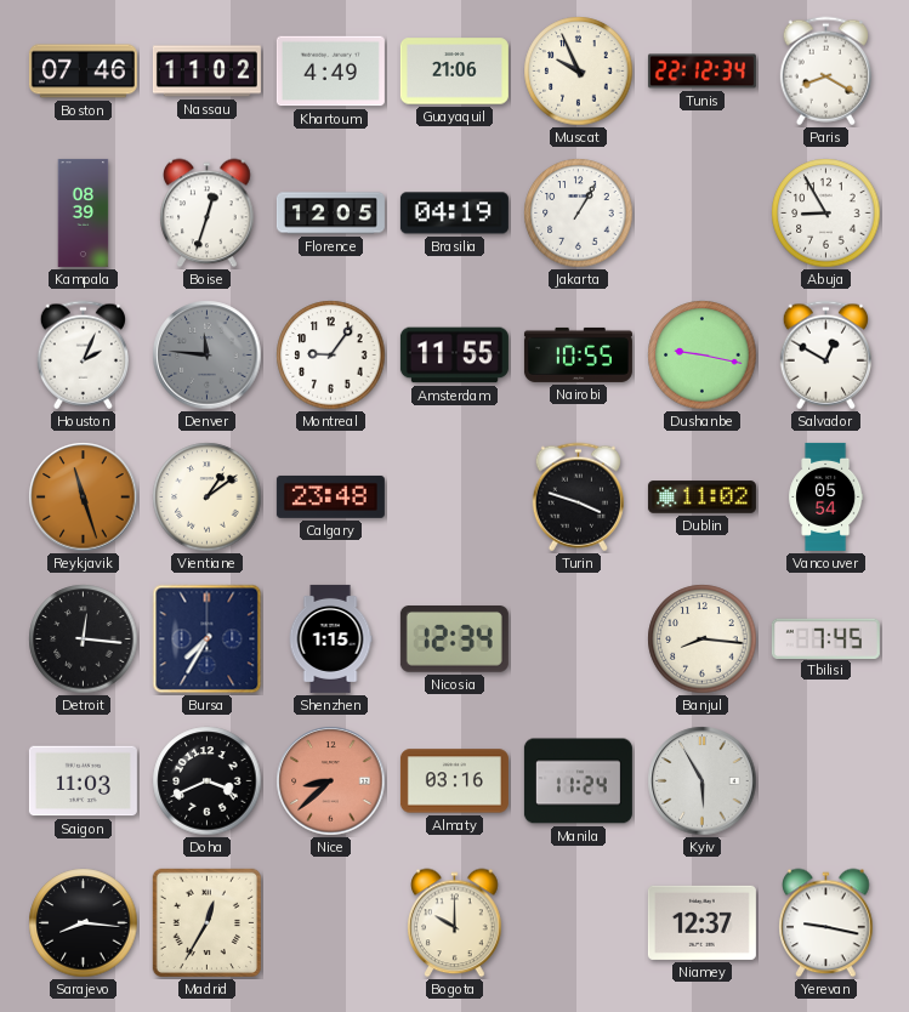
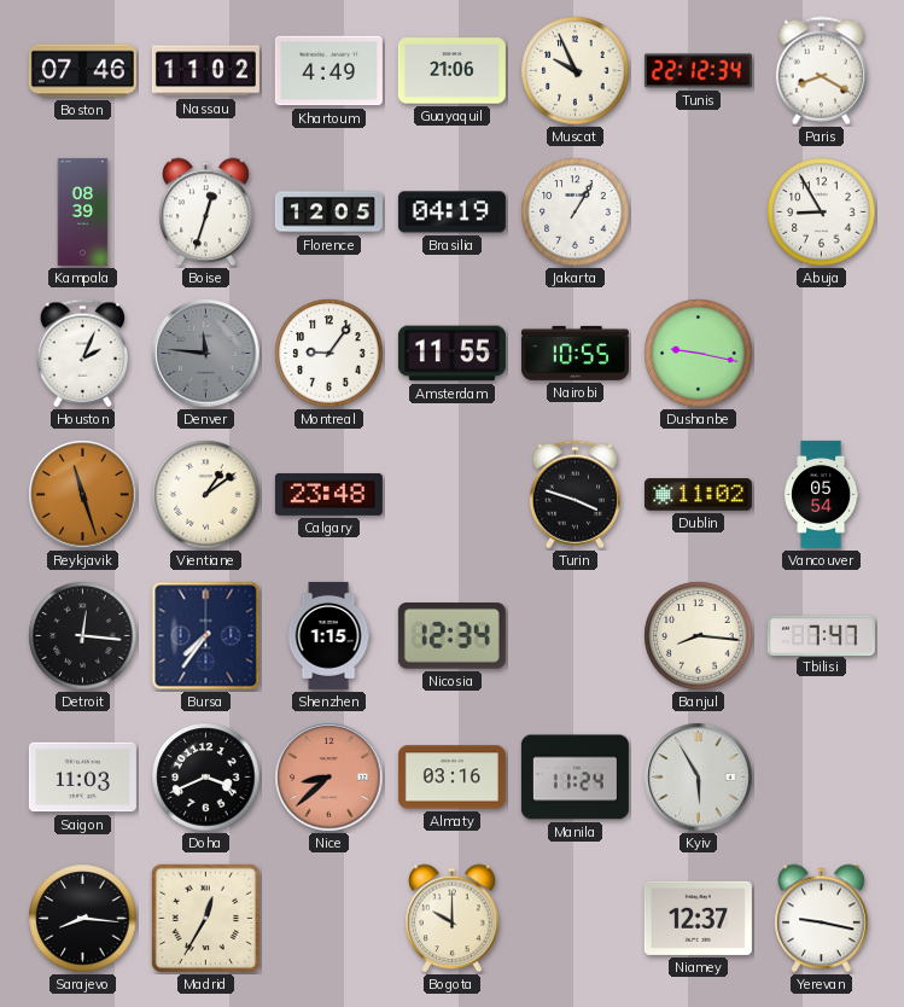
Salvador: 12:50 -> none
Bursa: 7:35 -> 7:36
Tbilisi: 7:45 -> 7:47
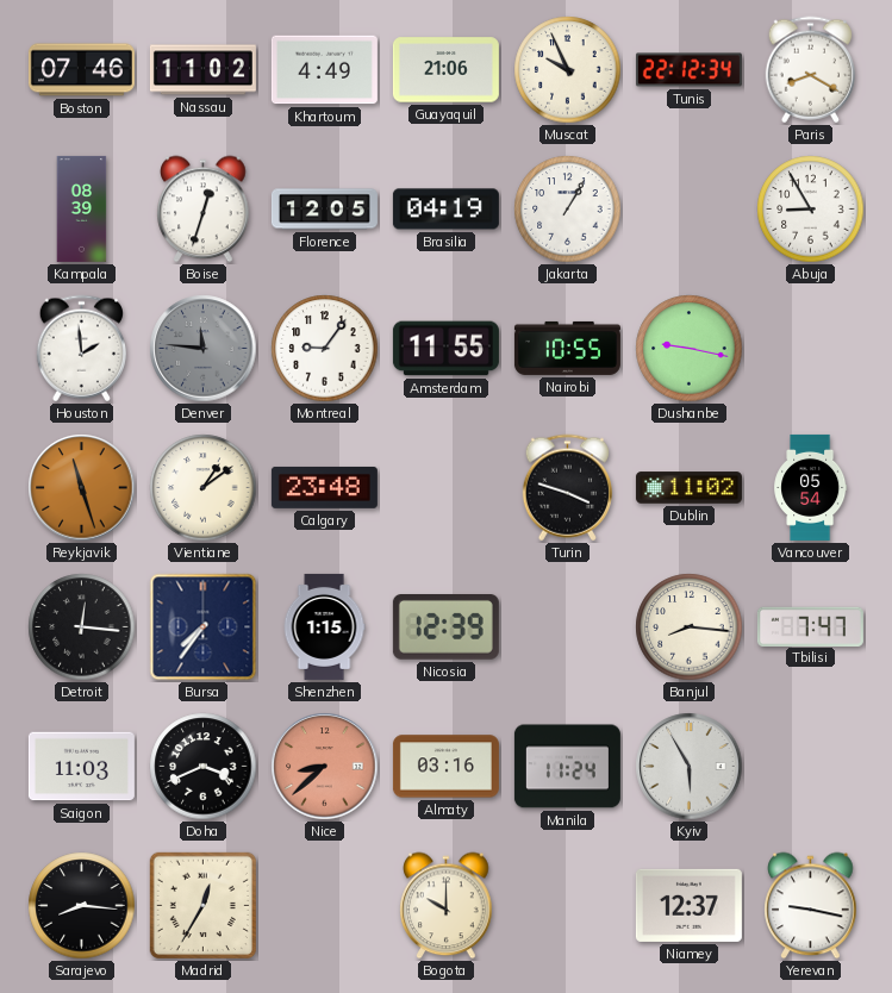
Houston: 2:04 -> 1:59
Nicosia: 12:34 -> 12:39
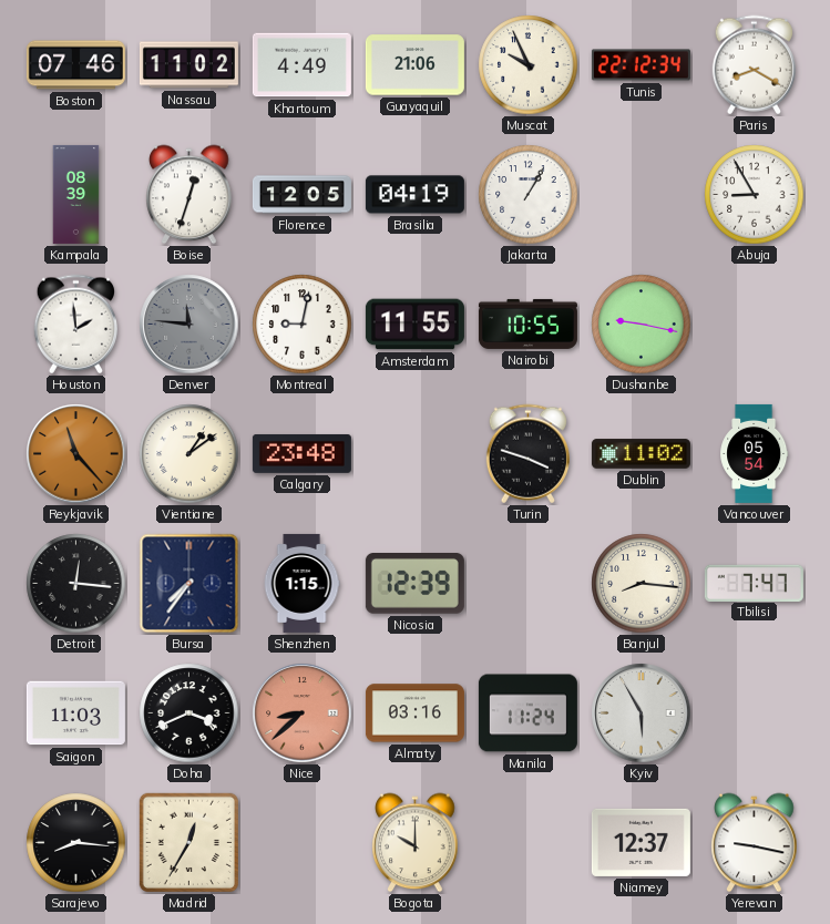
Montreal: 9:06 -> 9:02
Reykjavik: 11:27 -> 11:23
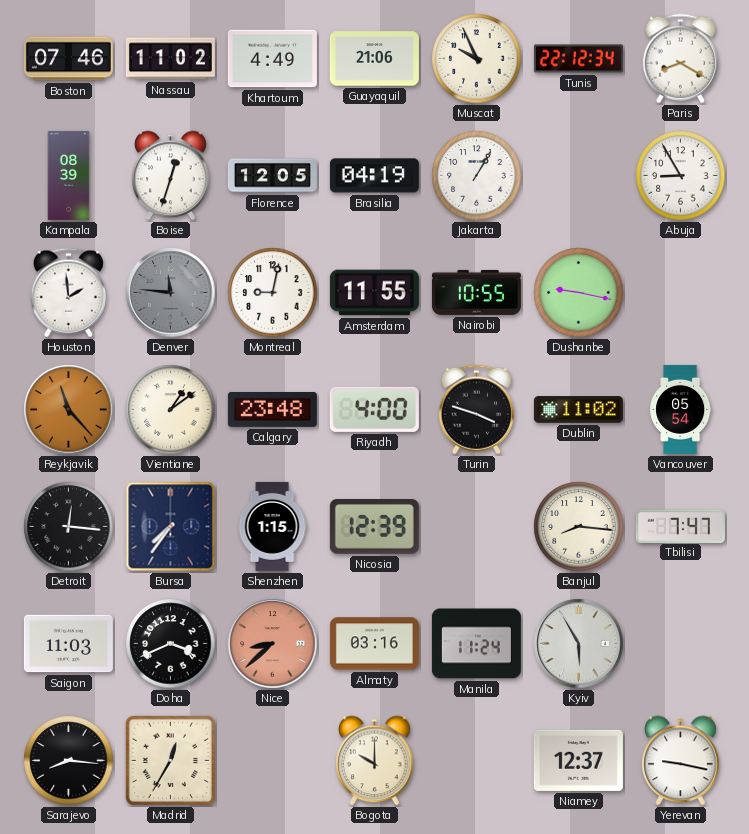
Riyadh: none -> 4:00
